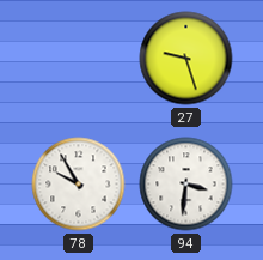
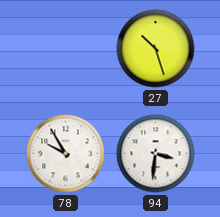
27: 9:27 -> 10:27
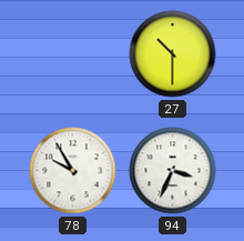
27: 10:27 -> 10:30
94: 3:31 -> 3:34
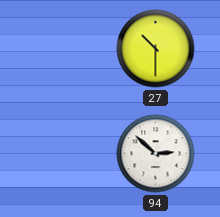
78: 9:55 -> none
94: 3:34 -> 2:52
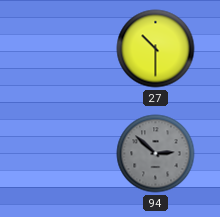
94 dial: white -> grey
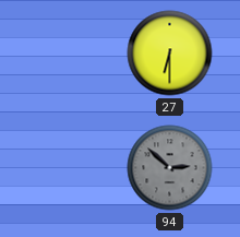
27: 10:30 -> 6:30
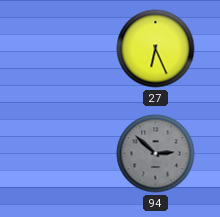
27: 6:30 -> 6:26
